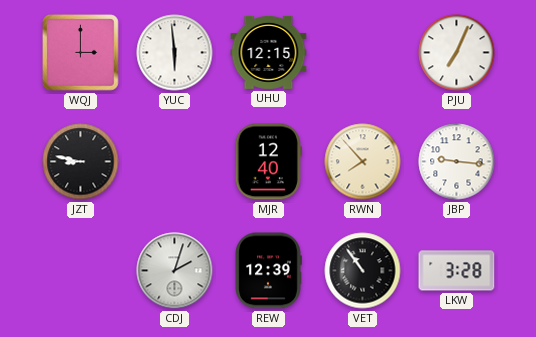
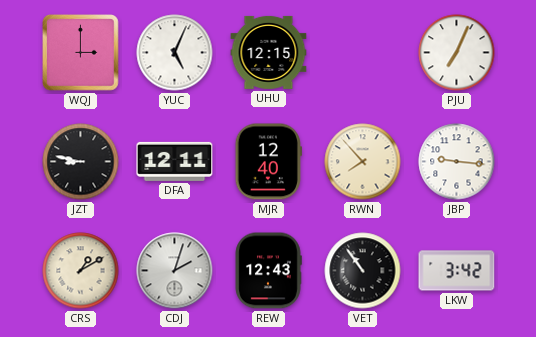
YUC: 5:59 -> 5:04
DFA: none -> 12:11
CRS: none -> 1:10
REW: 12:39 -> 12:43
LKW: 3:28 -> 3:42
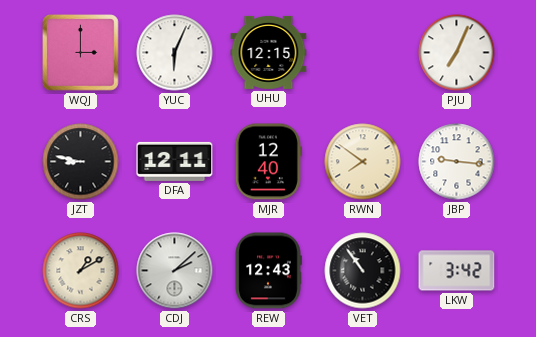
YUC: 5:04 -> 6:04
RWN: 7:53 -> 7:51
CDJ: 2:03 -> 2:08
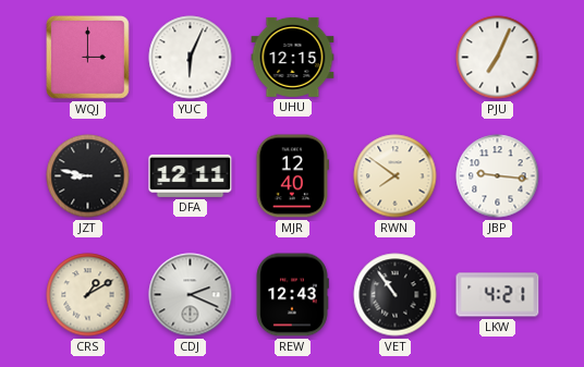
CDJ: 2:08 -> 2:19
LKW: 3:42 -> 4:21
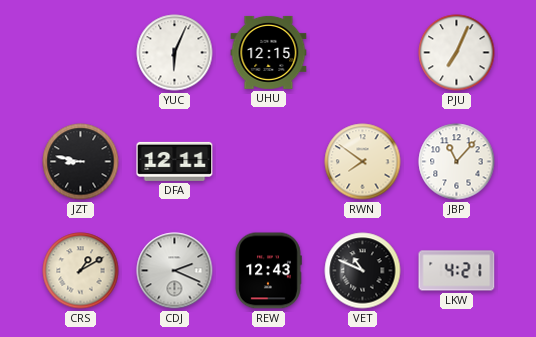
WQJ: 3:00 -> none
MJR: 12:40 -> none
JBP: 9:16 -> 11:07
VET: 10:54 -> 10:49
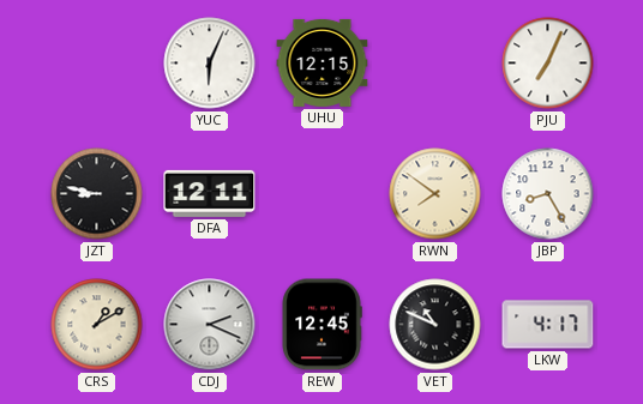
JBP: 11:07 -> 8:25
REW: 12:43 -> 12:45
LKW: 4:21 -> 4:17
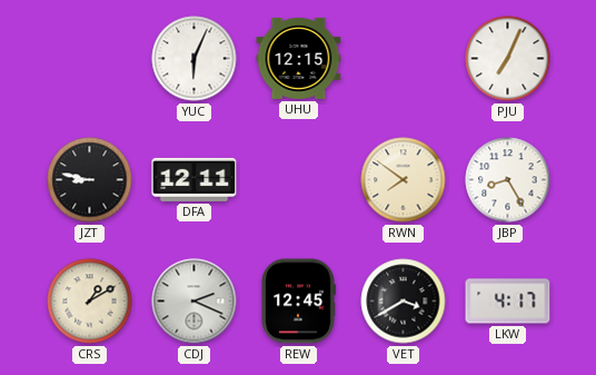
VET: 10:49 -> 3:40
